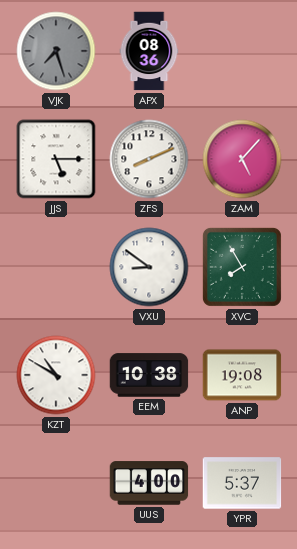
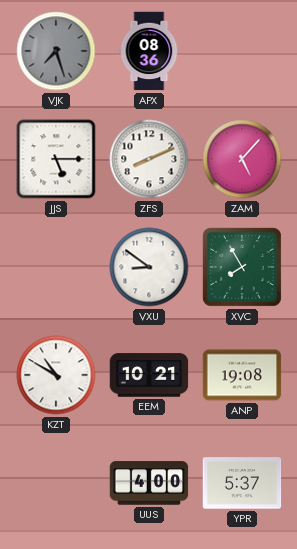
EEM: 10:38 -> 10:21
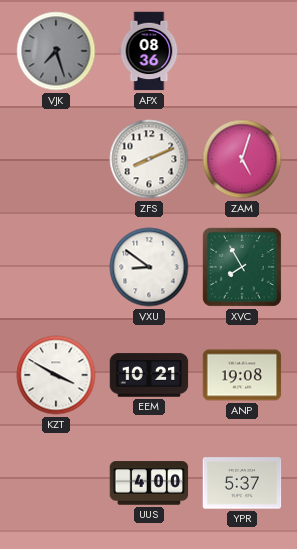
JJS: 5:15 -> none
ZAM: 5:07 -> 5:03
KZT: 10:50 -> 3:50
